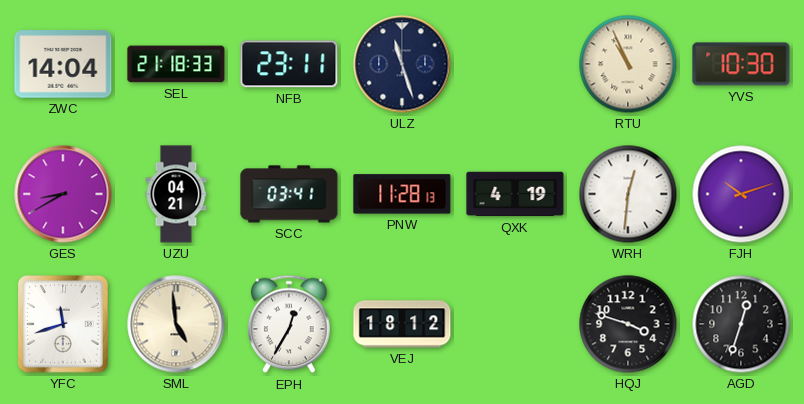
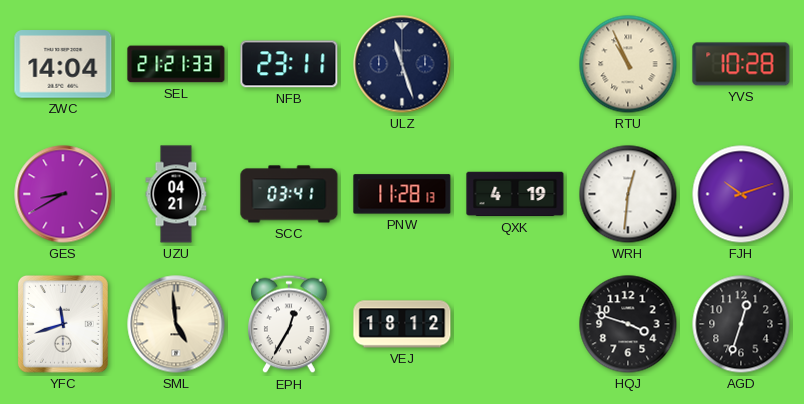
SEL: 21:18 -> 21:21
YVS: 10:30 -> 10:28
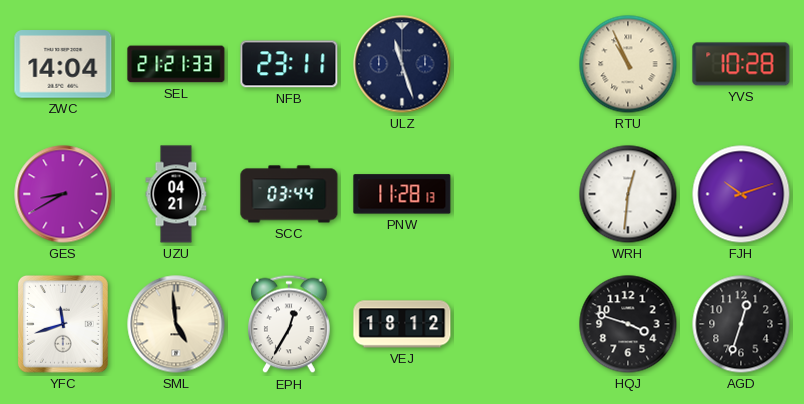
SCC: 03:41 -> 03:44
QXK: 4:19 -> none
